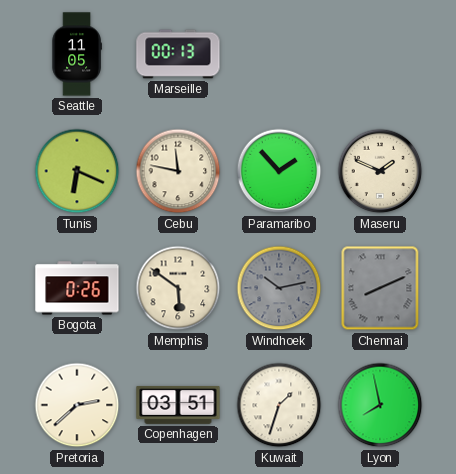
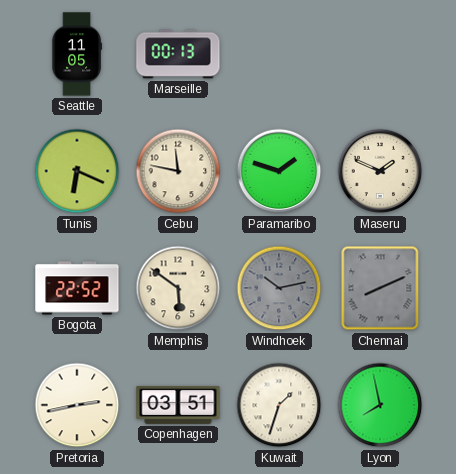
Paramaribo: 1:53 -> 1:48
Bogota: 0:26 -> 22:52
Pretoria: 2:38 -> 2:43
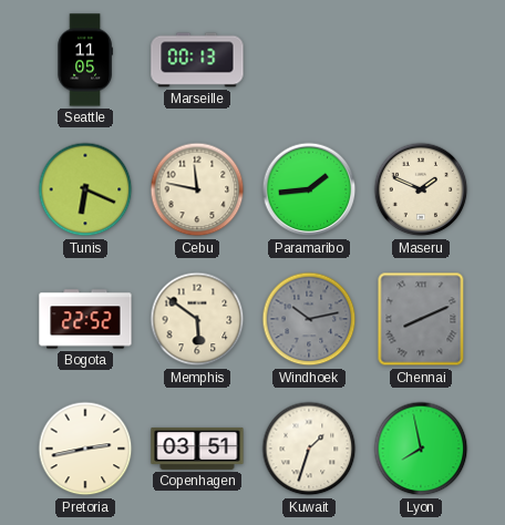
Paramaribo: 1:48 -> 1:44
